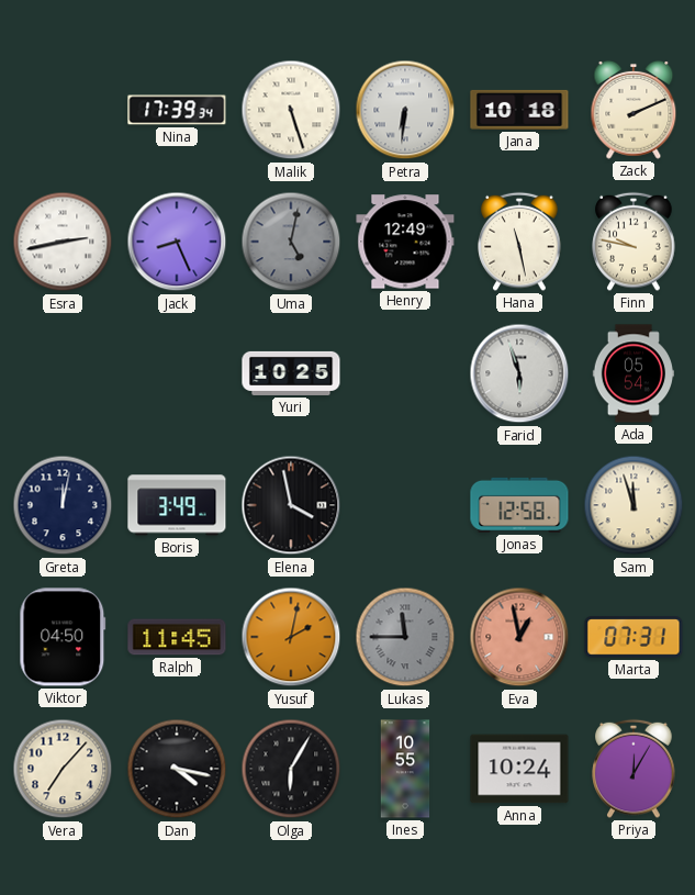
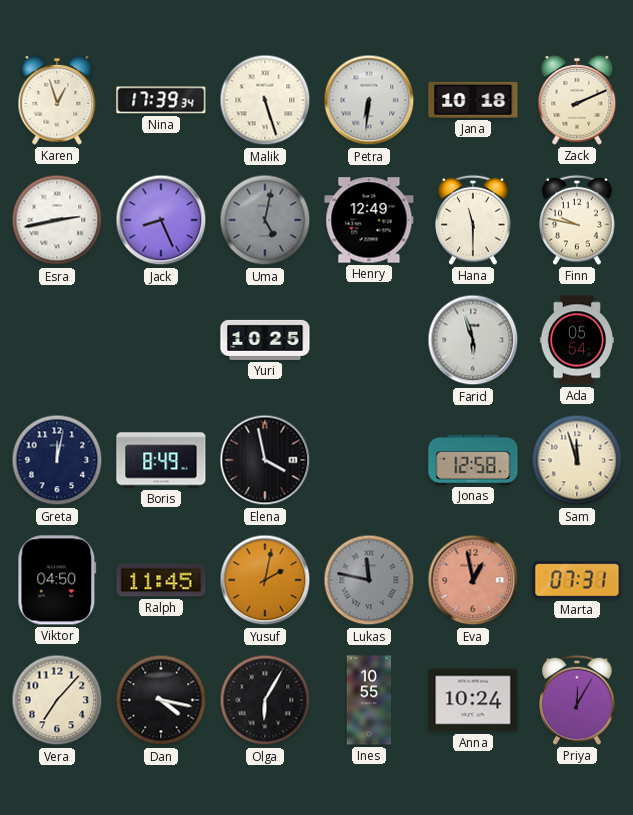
Karen: none -> 12:57
Hana: 11:28 -> 11:30
Boris: 3:49 -> 8:49
Lukas: 11:45 -> 11:47
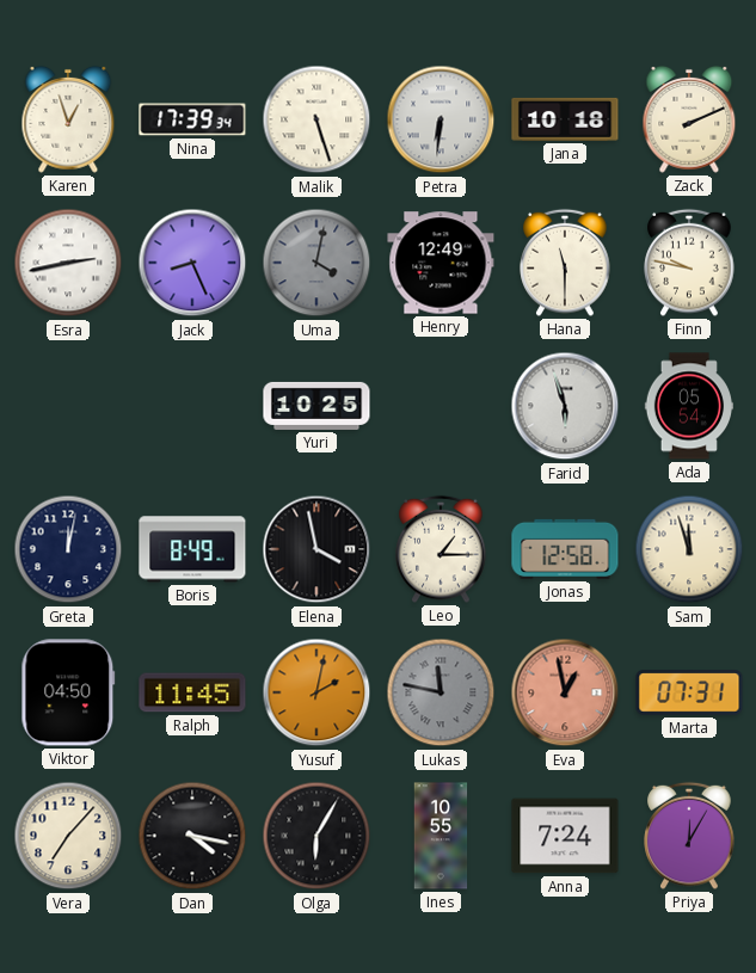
Uma: 5:02 -> 4:02
Leo: none -> 1:15
Anna: 10:24 -> 7:24
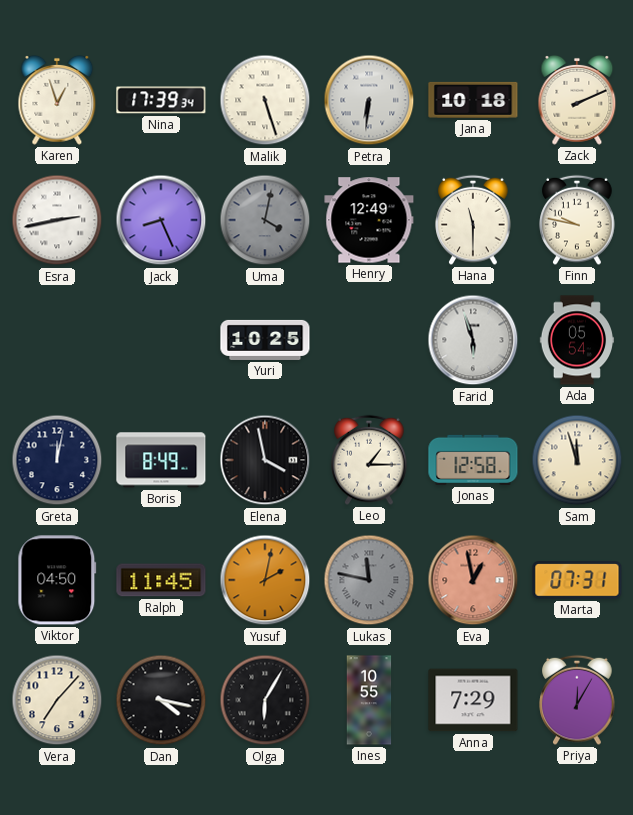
Anna: 7:24 -> 7:29
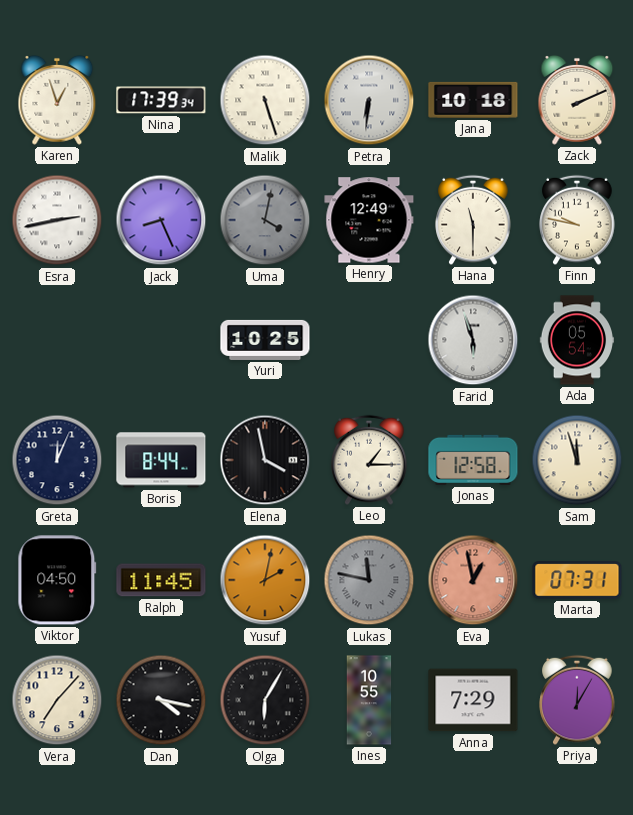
Greta: 12:02 -> 12:04
Boris: 8:49 -> 8:44
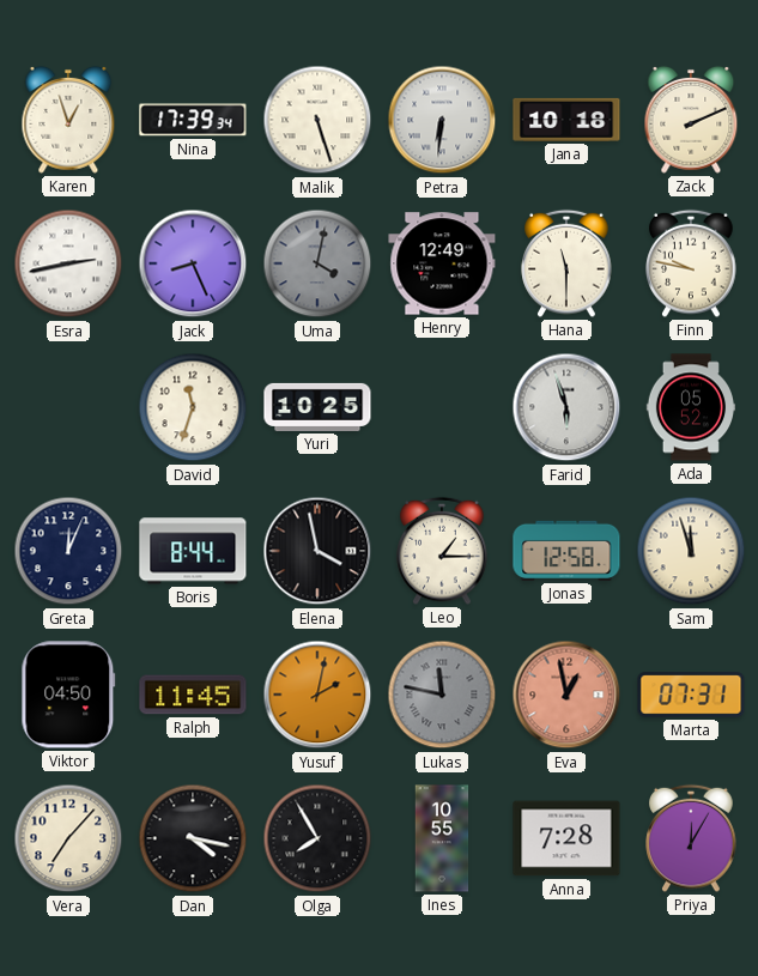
David: none -> 11:33
Ada: 05:54 -> 05:52
Olga: 6:05 -> 7:55
Anna: 7:29 -> 7:28
